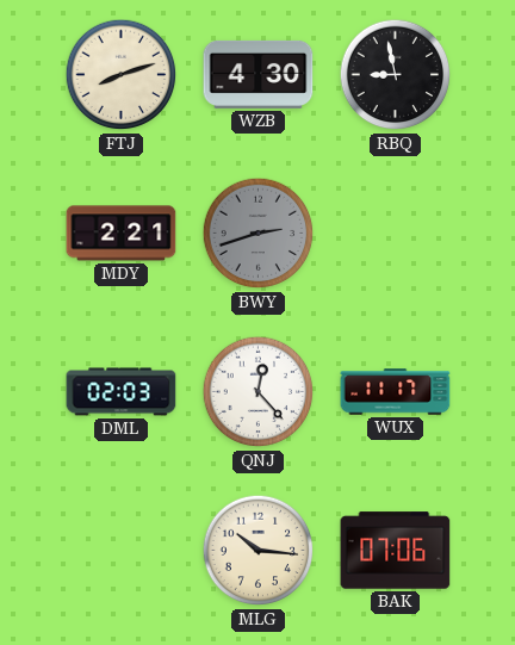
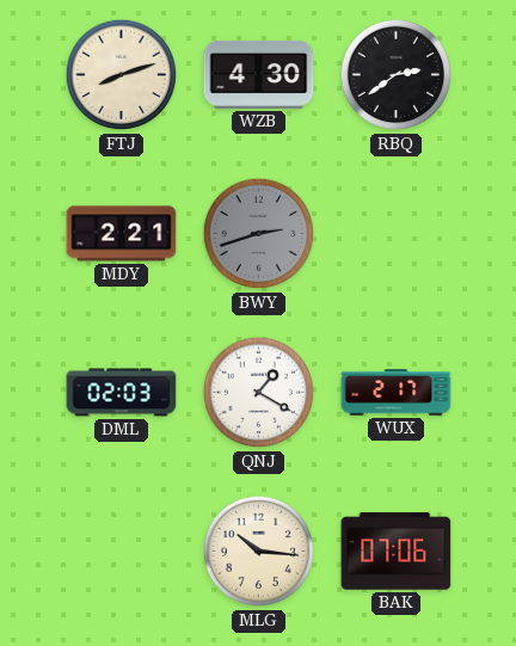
RBQ: 8:58 -> 2:39
QNJ: 12:23 -> 1:20
WUX: 11:17 -> 2:17
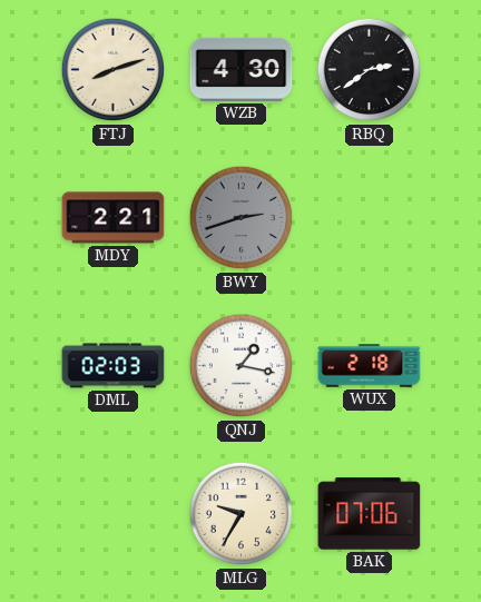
QNJ: 1:20 -> 1:17
WUX: 2:17 -> 2:18
MLG: 10:16 -> 9:35
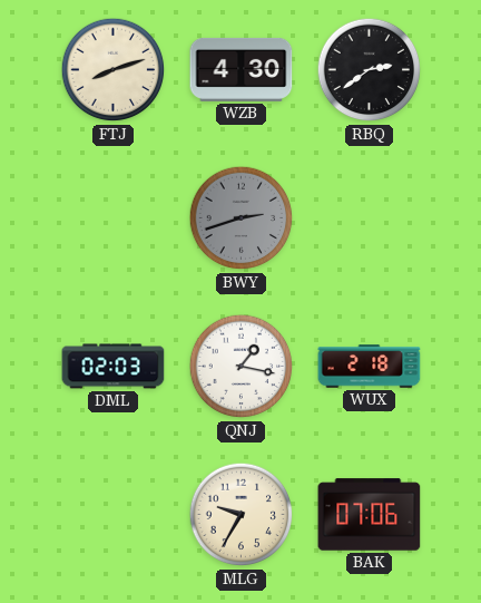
MDY: 2:21 -> none
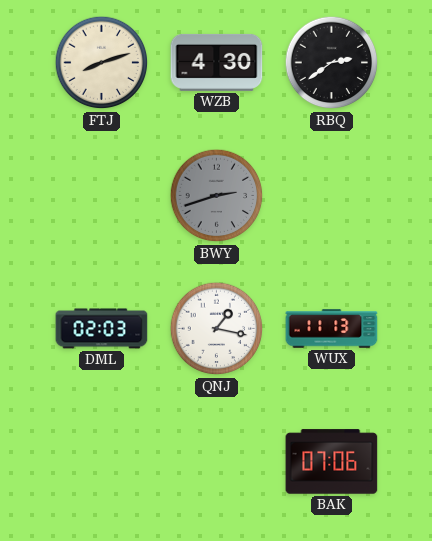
WUX: 2:18 -> 11:13
MLG: 9:35 -> none
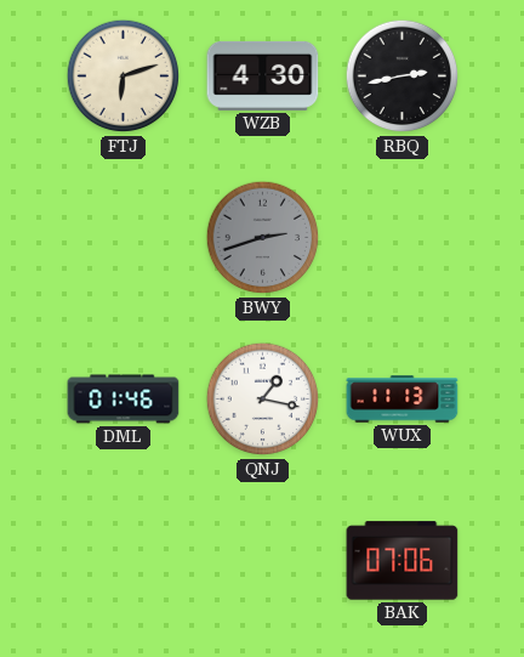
FTJ: 8:12 -> 6:12
RBQ: 2:39 -> 2:43
DML: 02:03 -> 01:46
